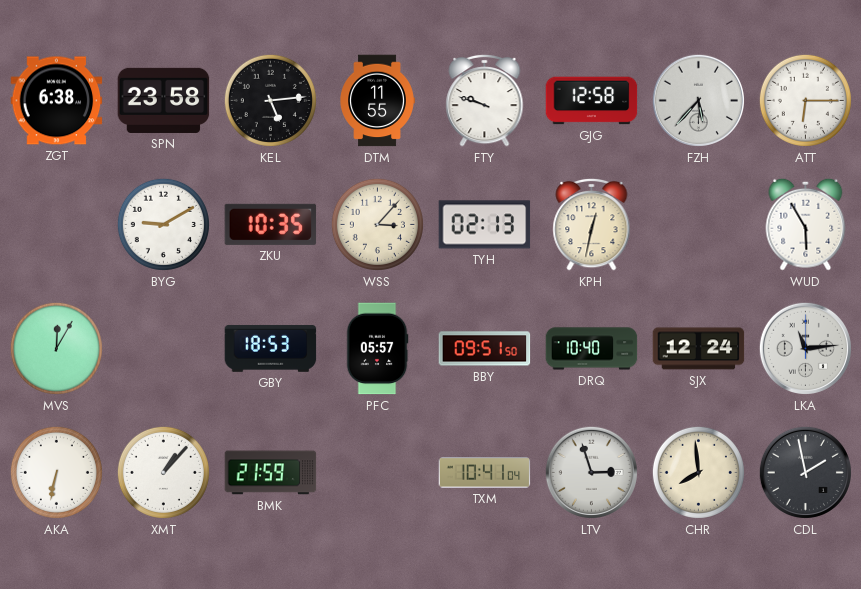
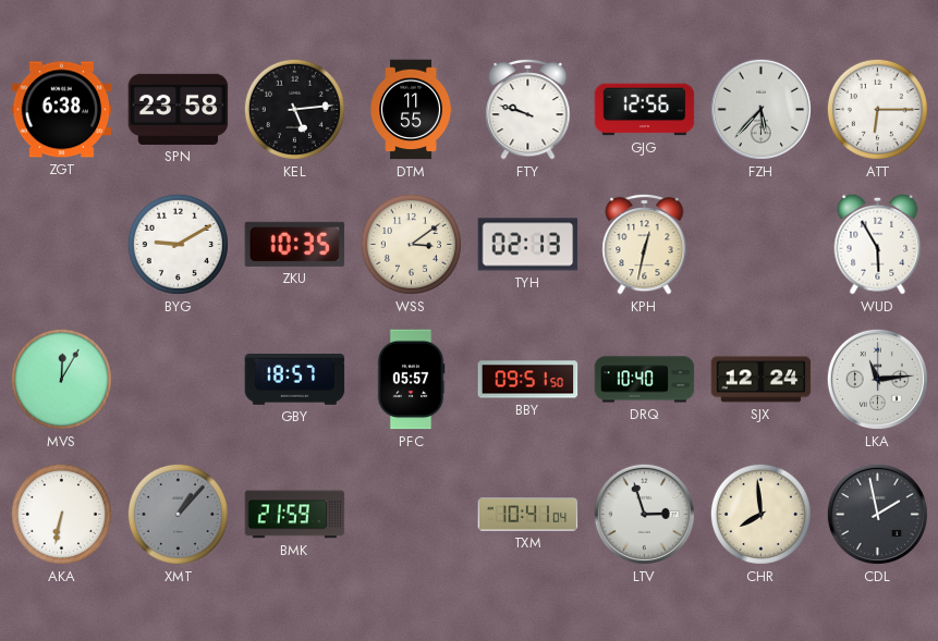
GJG: 12:58 -> 12:56
WSS: 3:07 -> 3:09
GBY: 18:53 -> 18:57
XMT dial: white -> grey
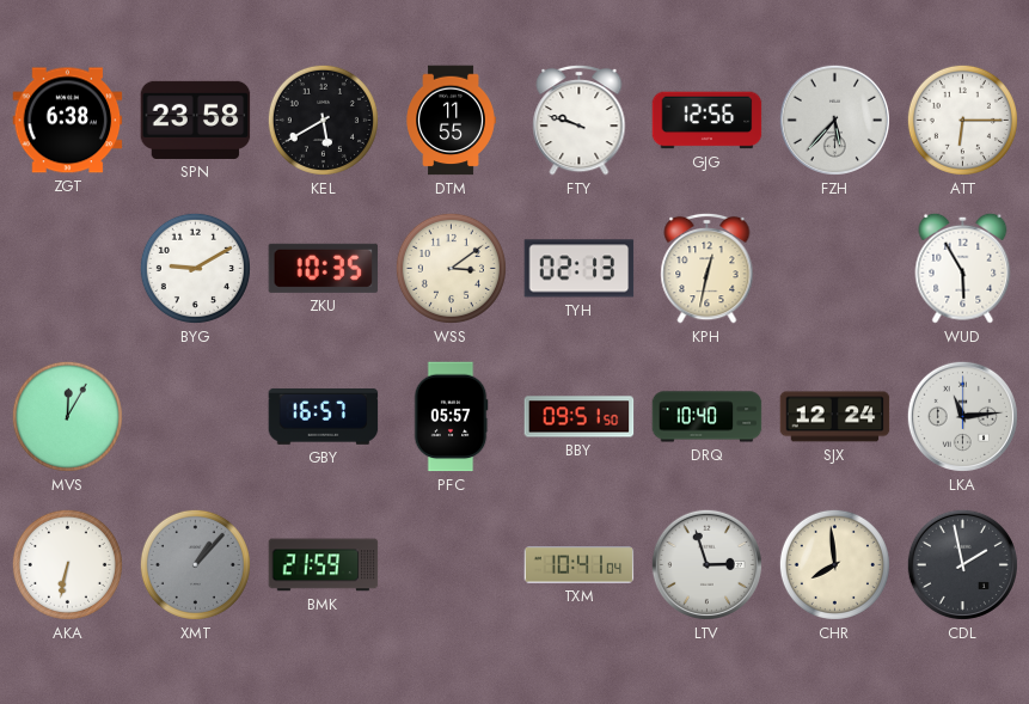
KEL: 5:14 -> 5:40
GBY: 18:57 -> 16:57
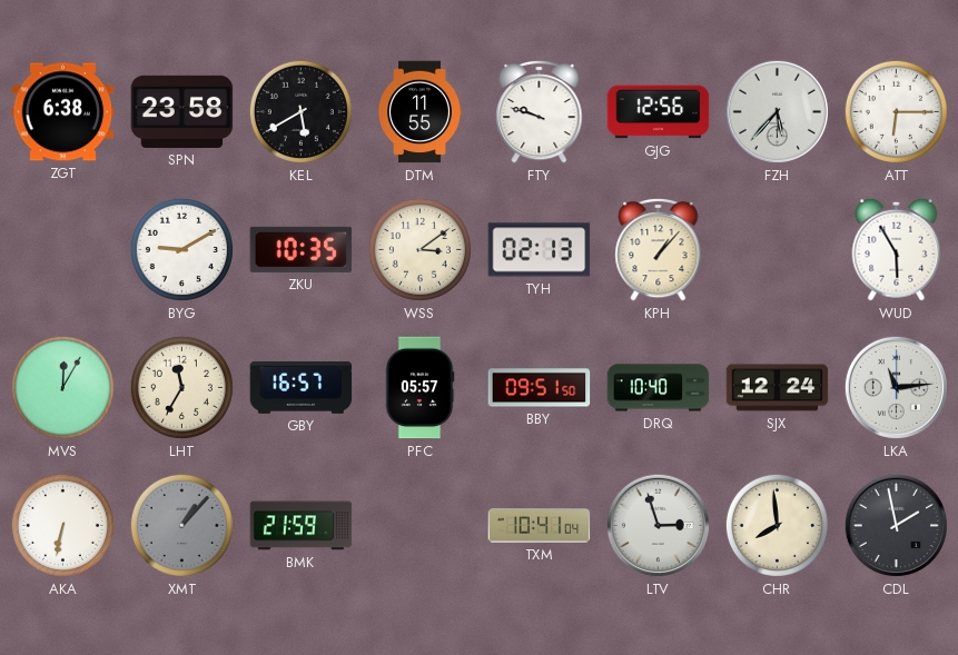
KPH: 12:32 -> 1:07
LHT: none -> 11:35
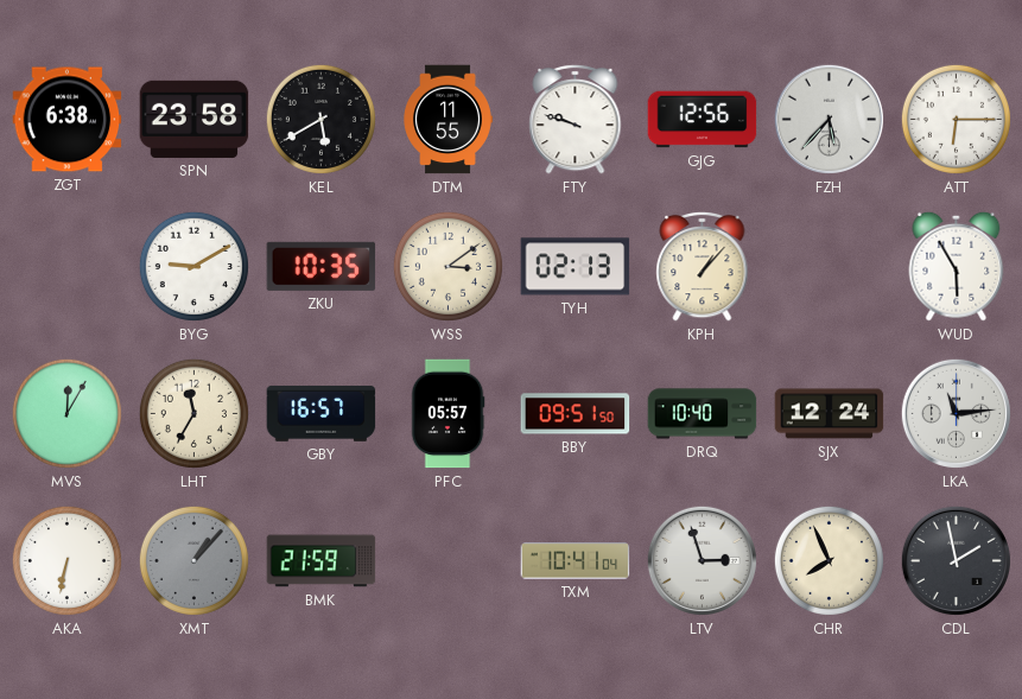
CHR: 7:59 -> 7:56
